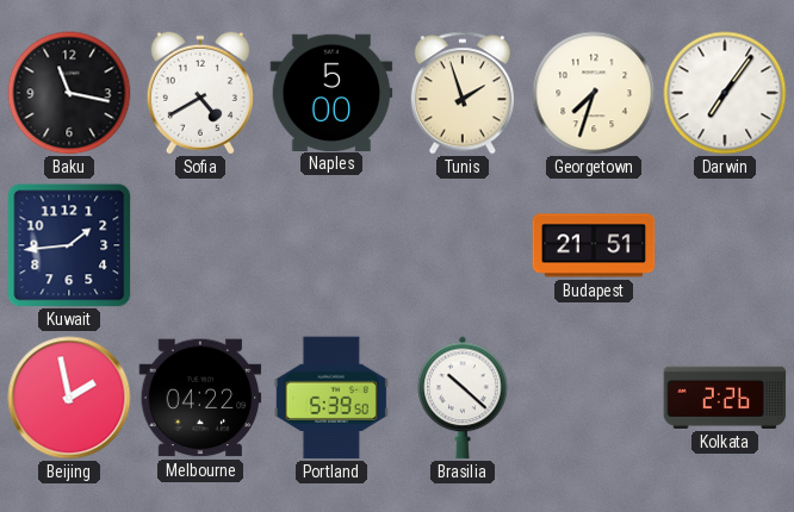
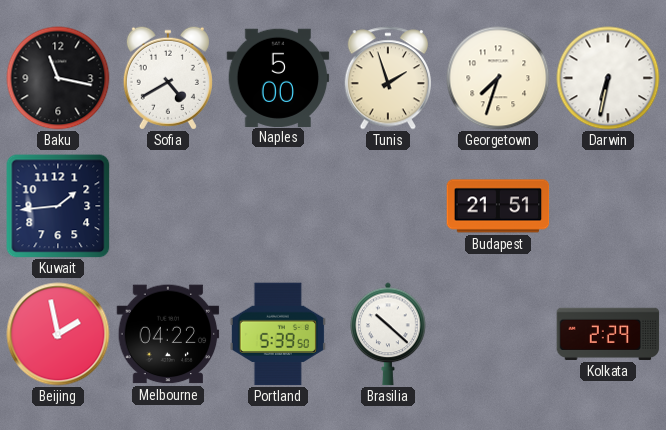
Darwin: 7:06 -> 6:32
Kolkata: 2:26 -> 2:29
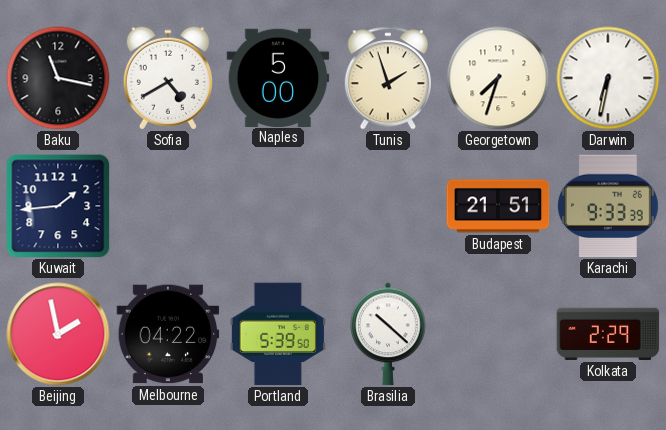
Karachi: none -> 9:33
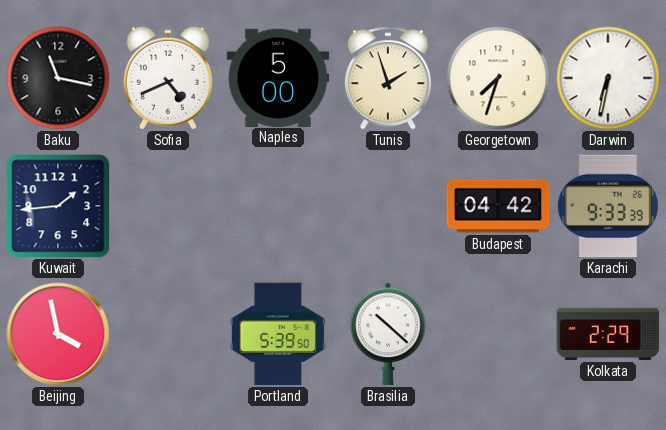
Sofia: 4:40 -> 4:41
Budapest: 21:51 -> 04:42
Beijing: 1:58 -> 3:58
Melbourne: 04:22 -> none
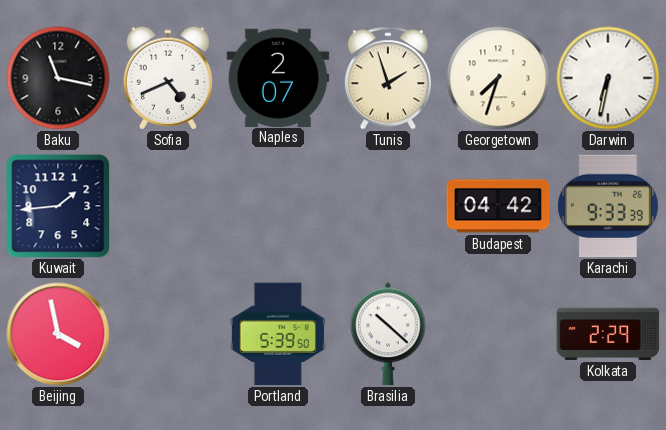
Naples: 5:00 -> 2:07
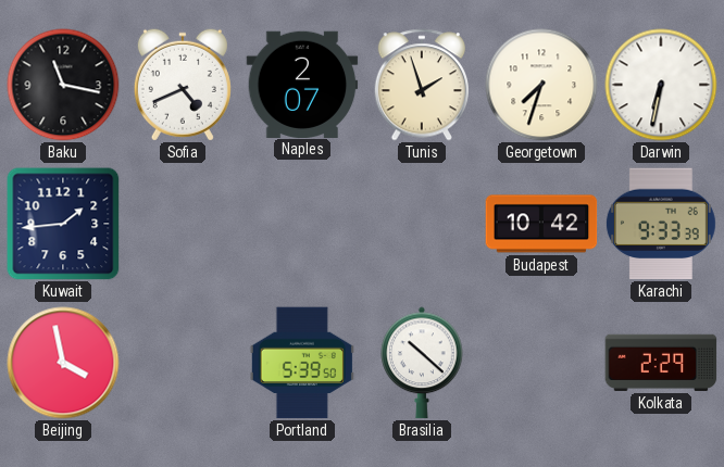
Budapest: 04:42 -> 10:42
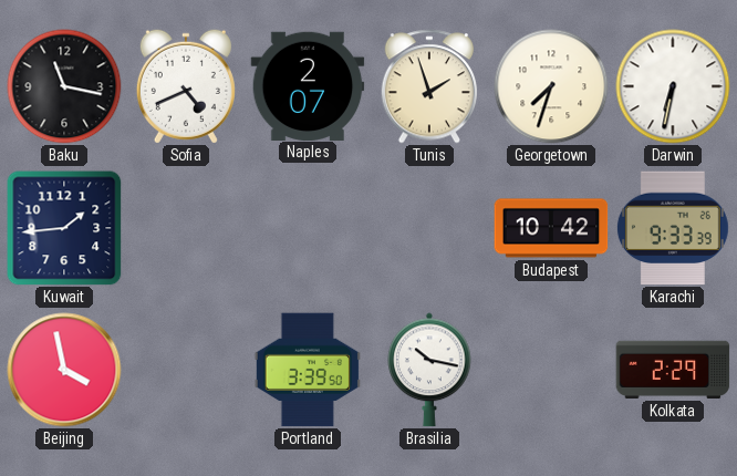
Portland: 5:39 -> 3:39
Brasilia: 10:22 -> 10:17
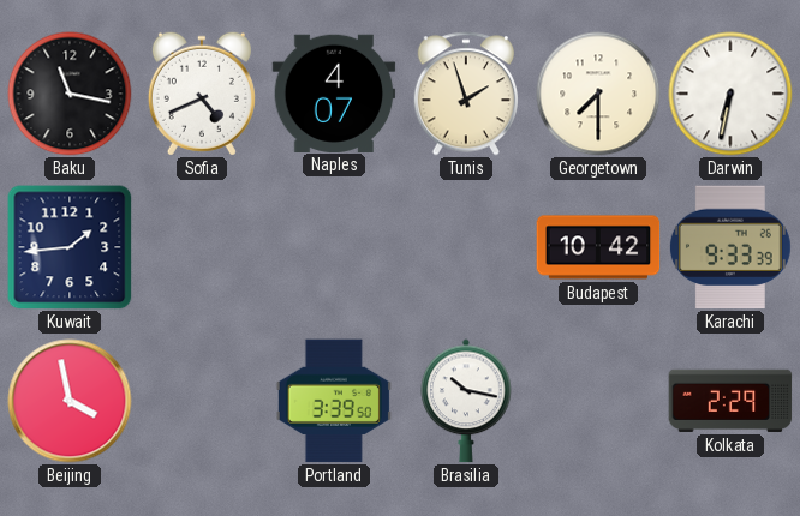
Naples: 2:07 -> 4:07
Georgetown: 7:33 -> 7:30
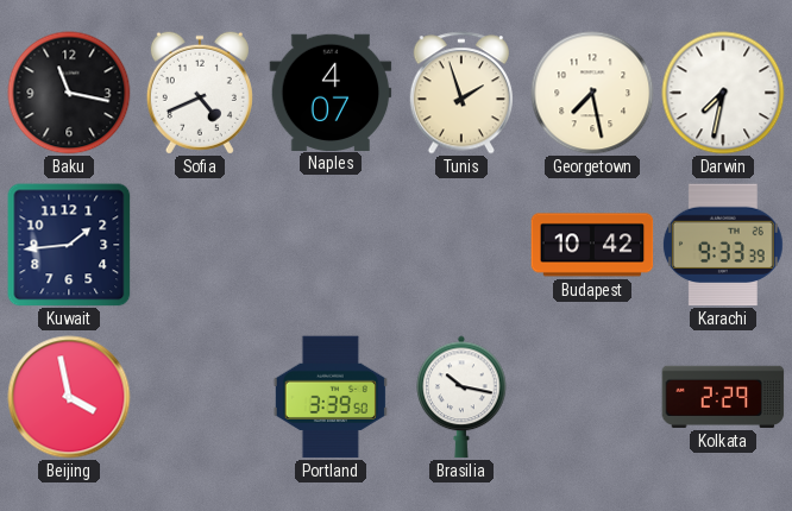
Georgetown: 7:30 -> 7:28
Darwin: 6:32 -> 7:32
